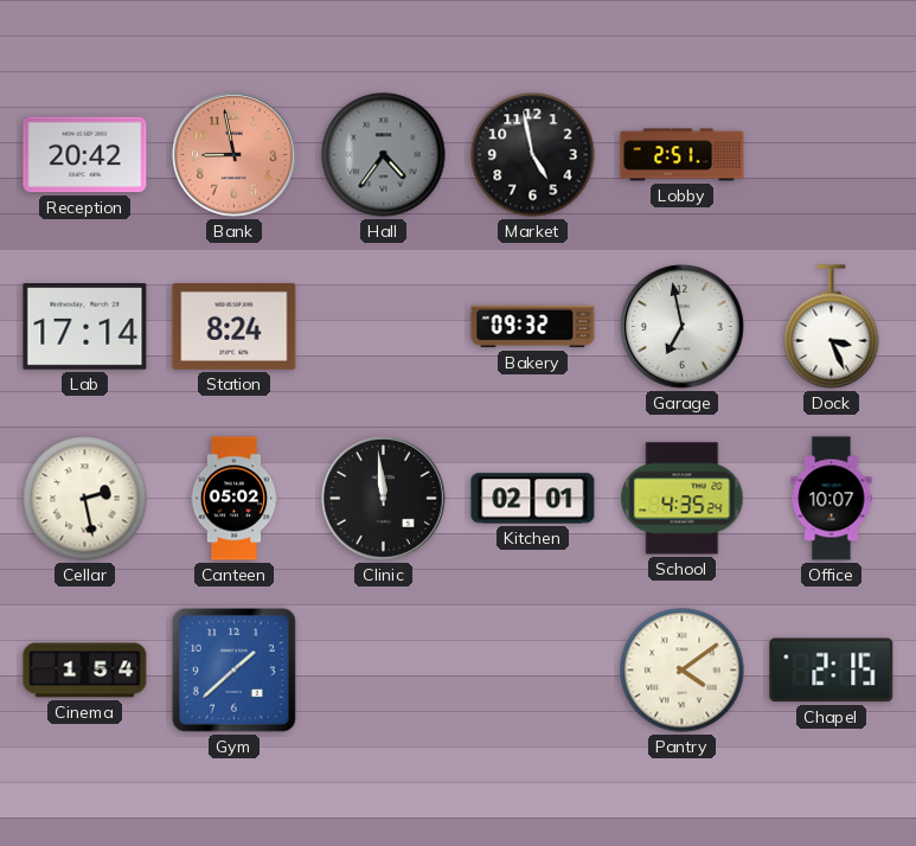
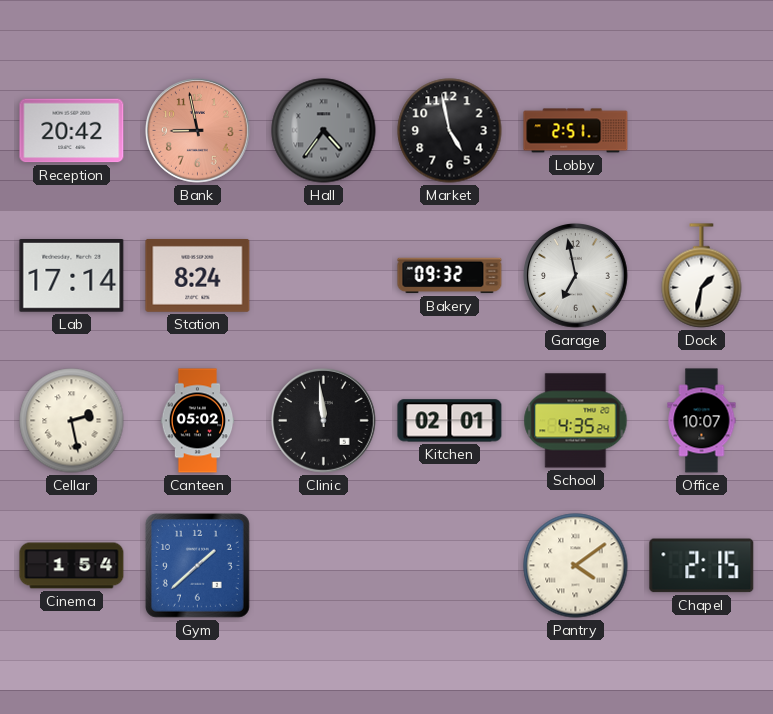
Dock: 3:26 -> 1:32
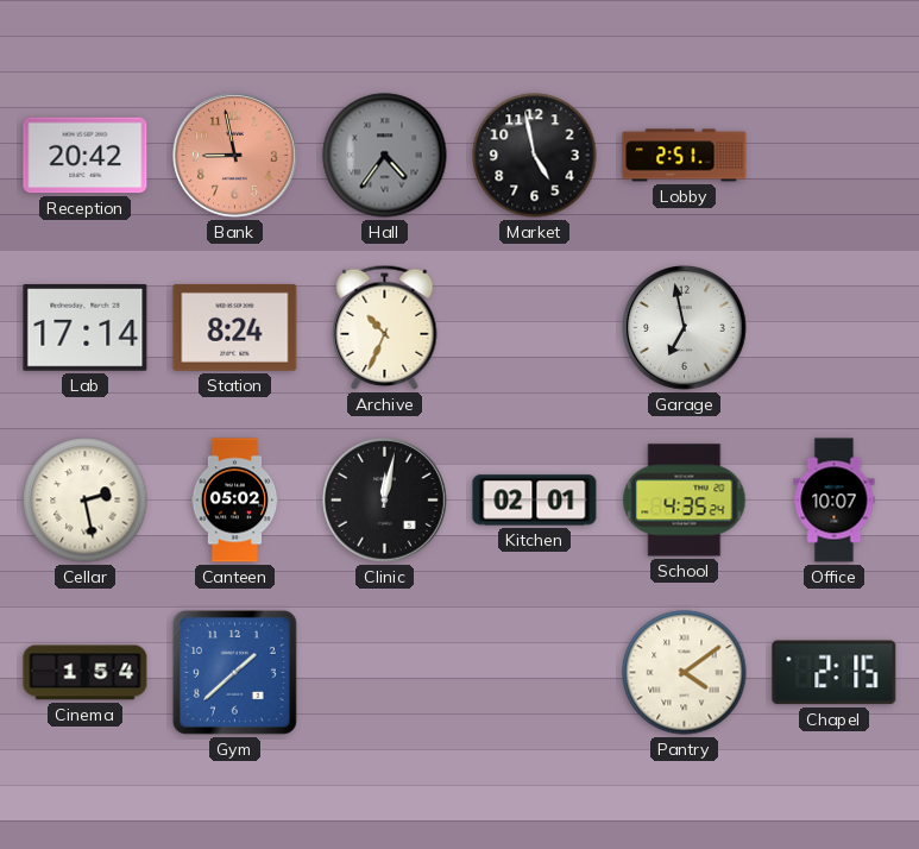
Archive: none -> 10:34
Bakery: 09:32 -> none
Dock: 1:32 -> none
Clinic: 11:59 -> 12:02
